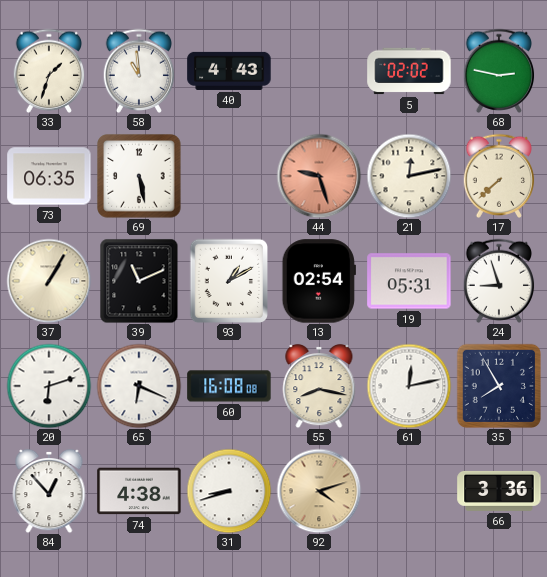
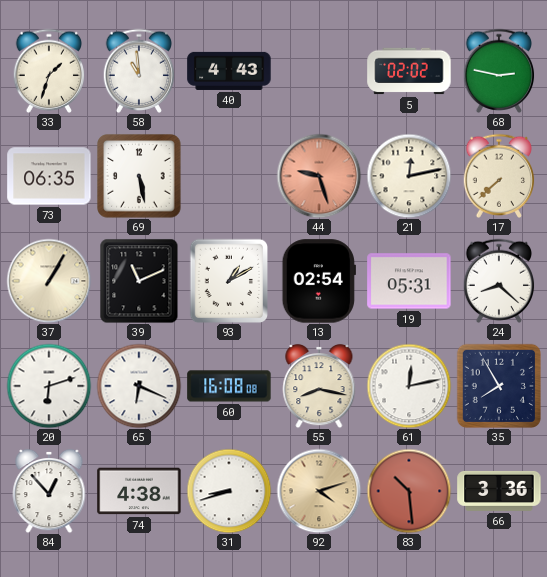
24: 8:57 -> 8:22
83: none -> 10:29
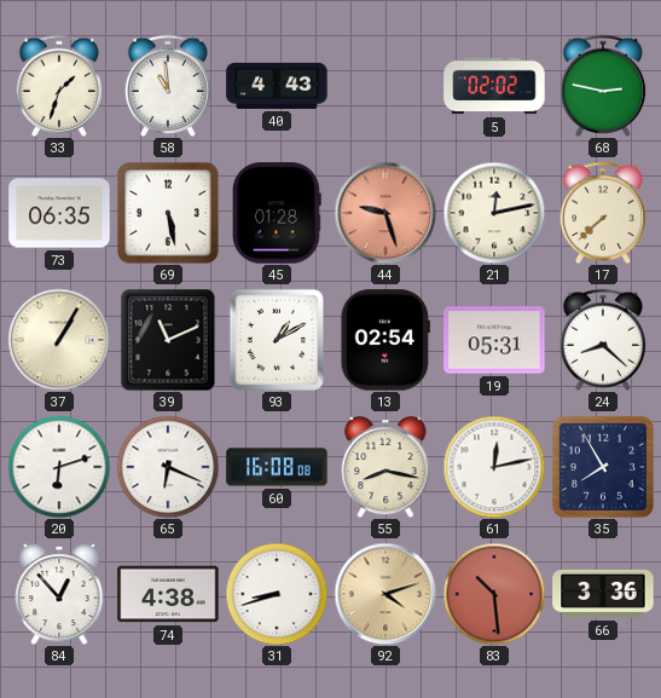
45: none -> 01:28
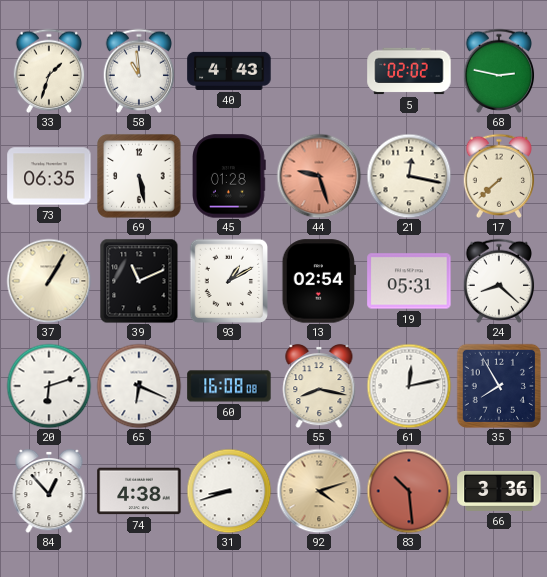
21: 12:13 -> 12:17
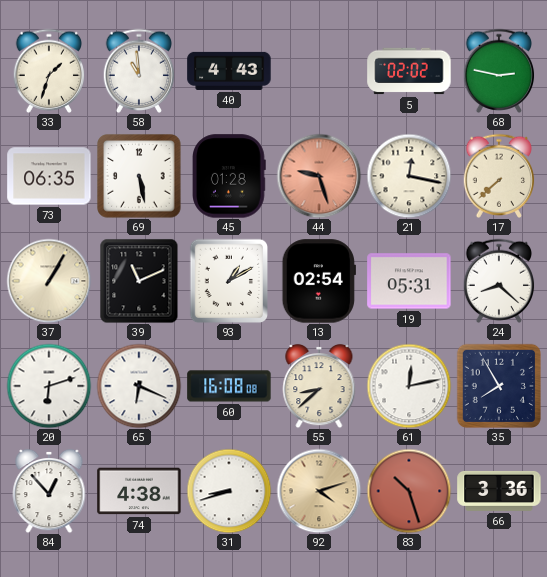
55: 8:17 -> 8:38
83: 10:29 -> 10:27
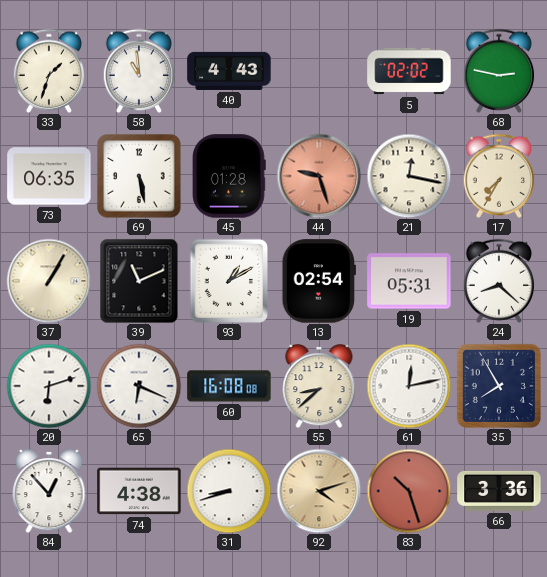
17: 7:38 -> 7:35
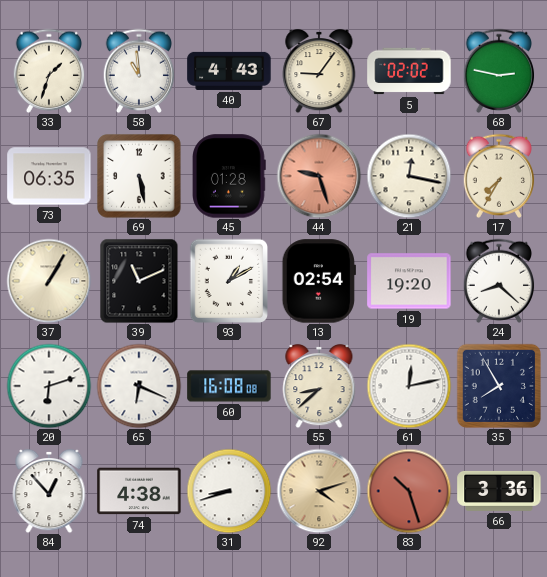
67: none -> 9:06
19: 05:31 -> 19:20
